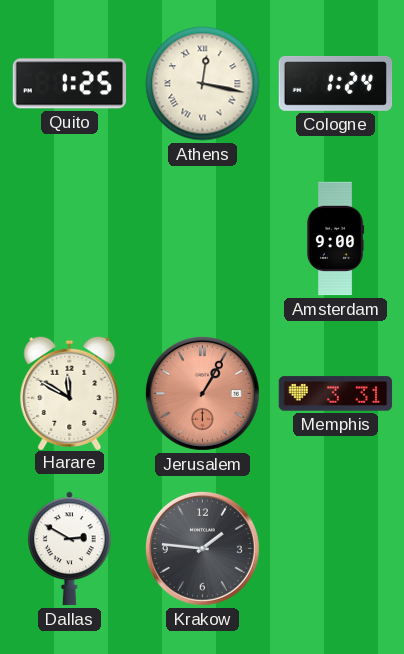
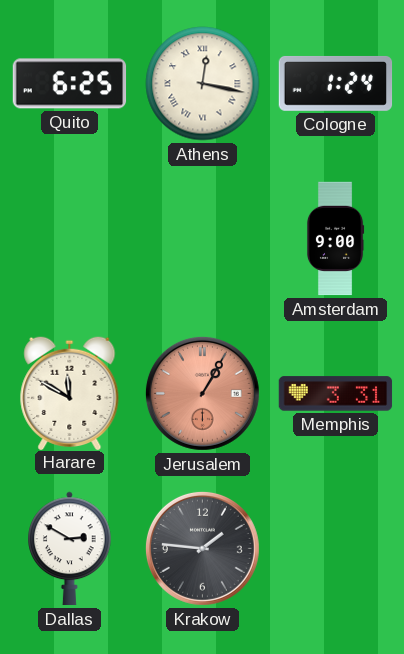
Quito: 1:25 -> 6:25
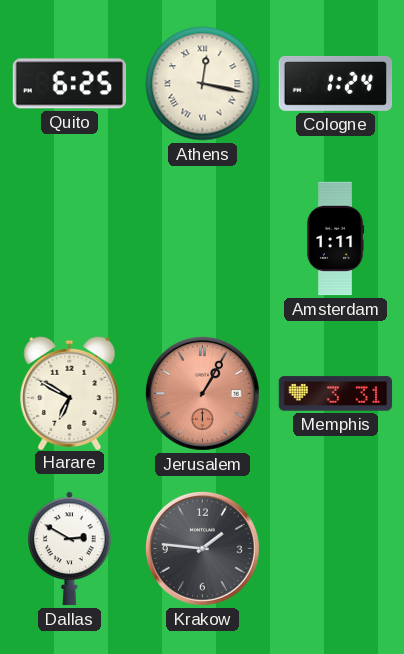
Amsterdam: 9:00 -> 1:11
Harare: 11:50 -> 6:50
